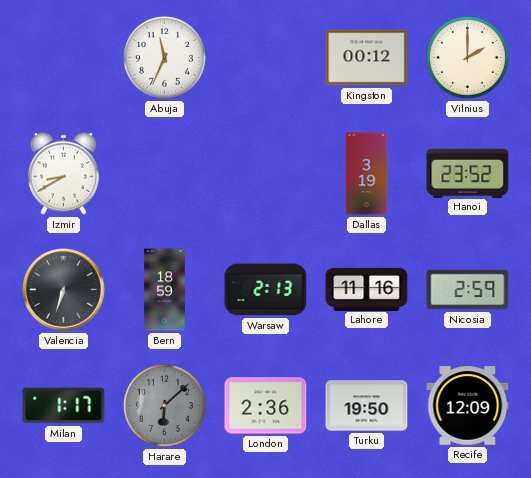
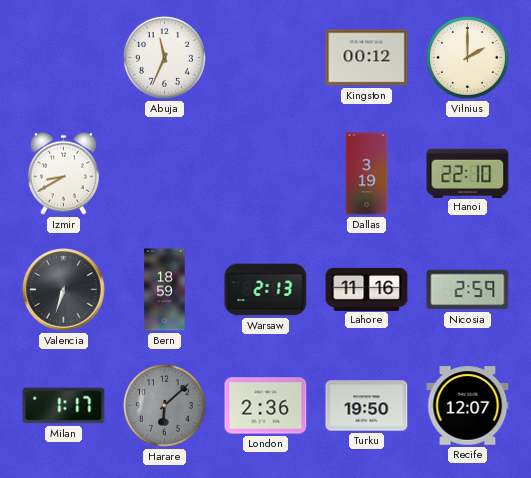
Hanoi: 23:52 -> 22:10
Recife: 12:09 -> 12:07
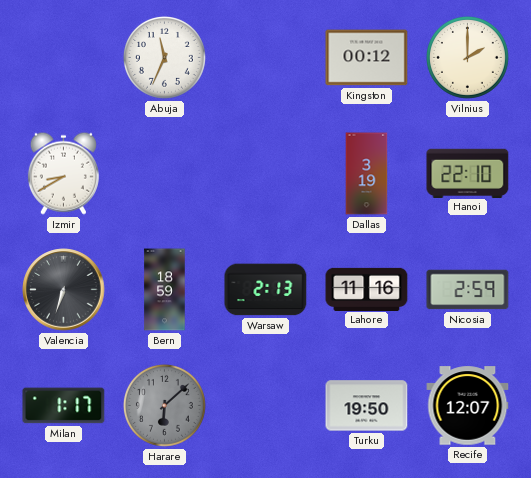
London: 2:36 -> none
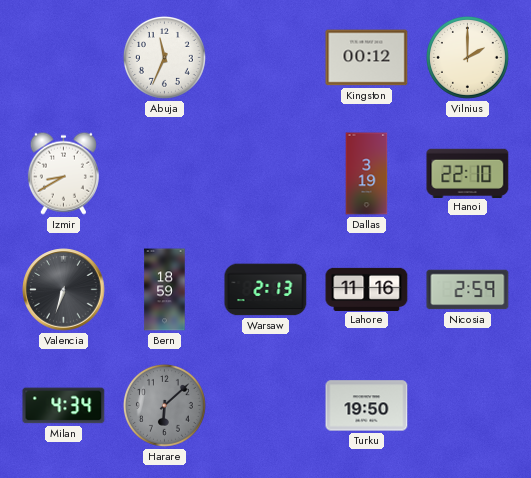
Milan: 1:17 -> 4:34
Recife: 12:07 -> none
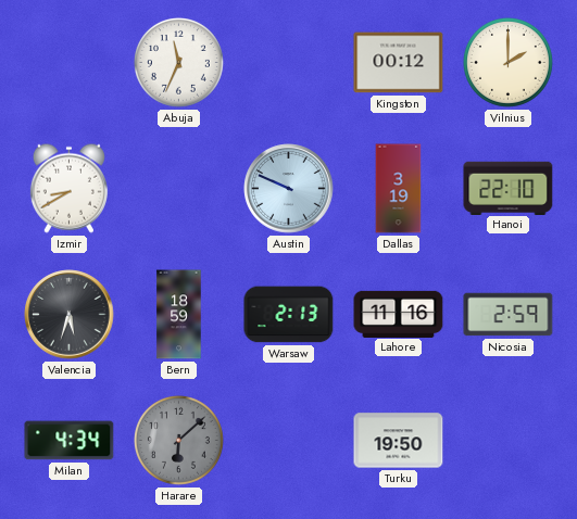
Austin: none -> 9:49
Valencia: 6:33 -> 5:33
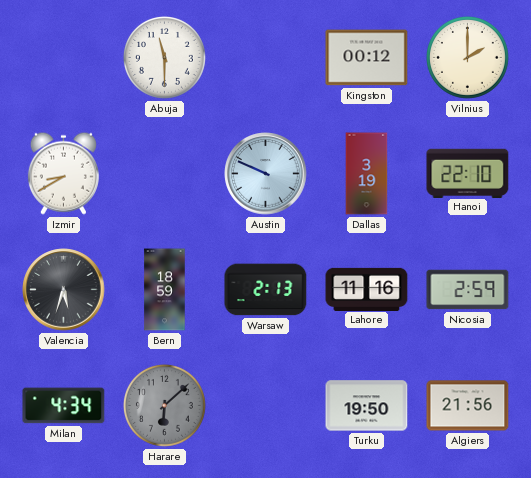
Abuja: 11:34 -> 11:30
Algiers: none -> 21:56
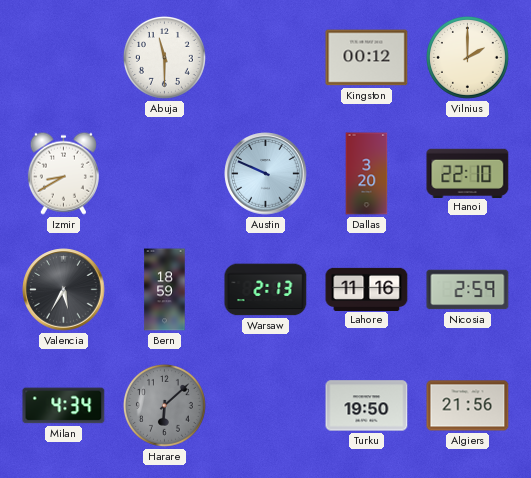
Dallas: 3:19 -> 3:20
Valencia: 5:33 -> 5:35
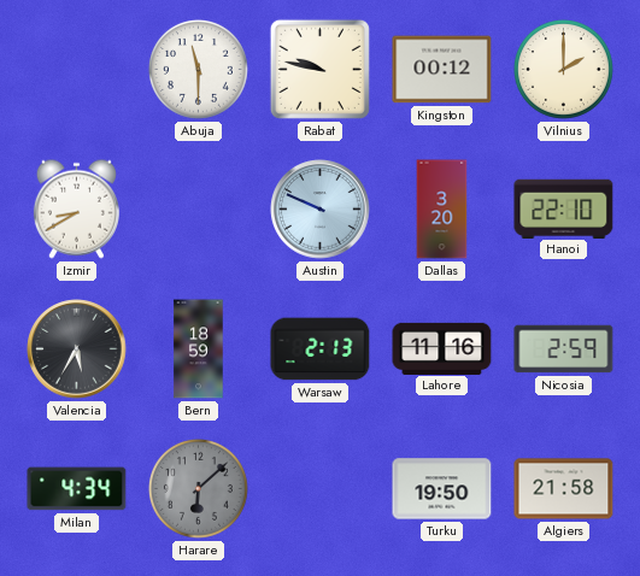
Rabat: none -> 9:47
Algiers: 21:56 -> 21:58
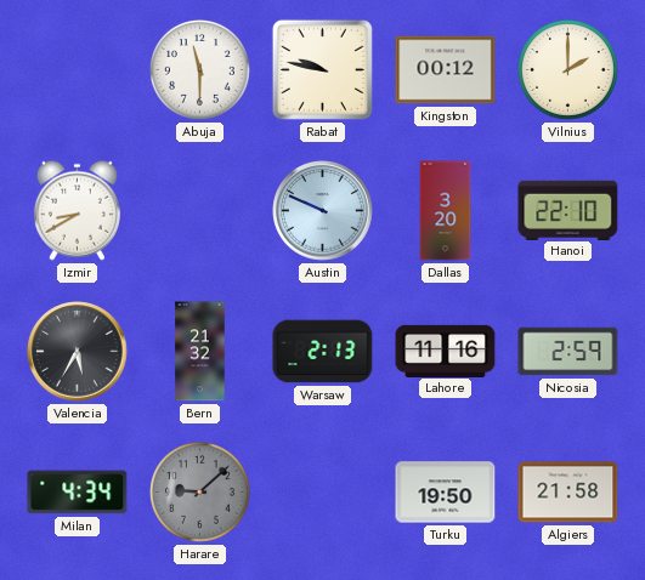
Bern: 18:59 -> 21:32
Harare: 6:08 -> 9:08
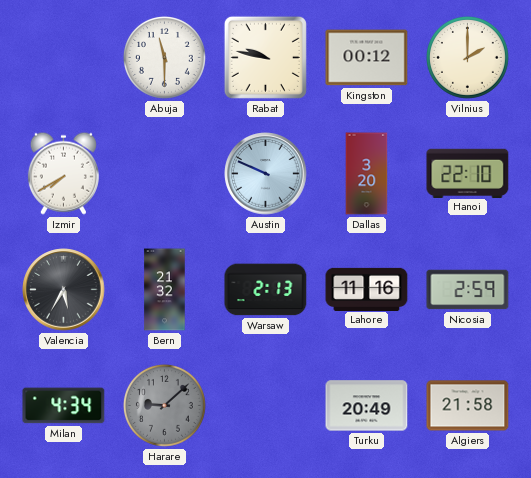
Izmir: 8:40 -> 7:40
Turku: 19:50 -> 20:49
